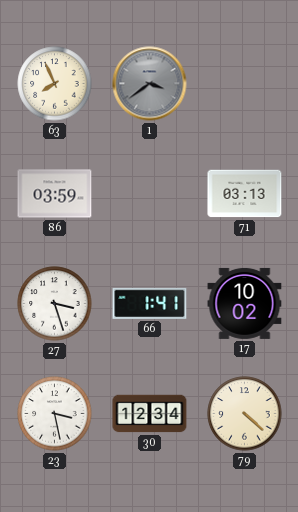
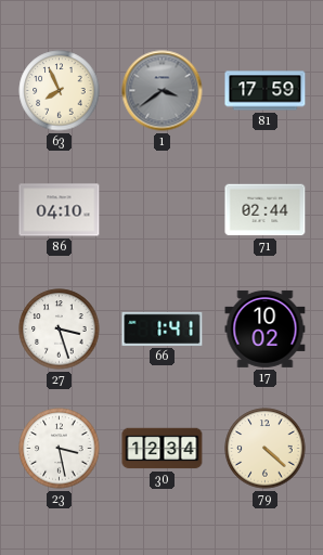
81: none -> 17:59
86: 03:59 -> 04:10
71: 03:13 -> 02:44
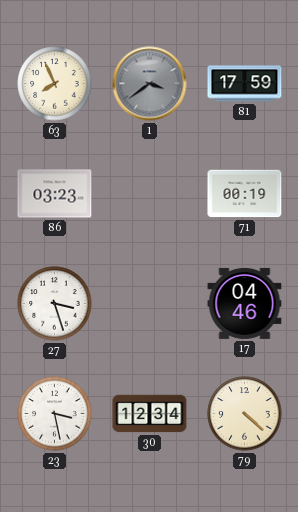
86: 04:10 -> 03:23
71: 02:44 -> 00:19
66: 1:41 -> none
17: 10:02 -> 04:46
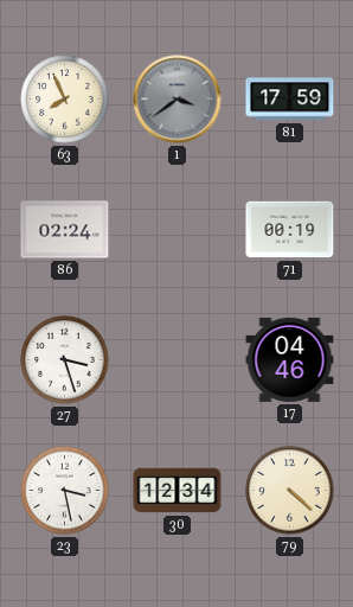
86: 03:23 -> 02:24
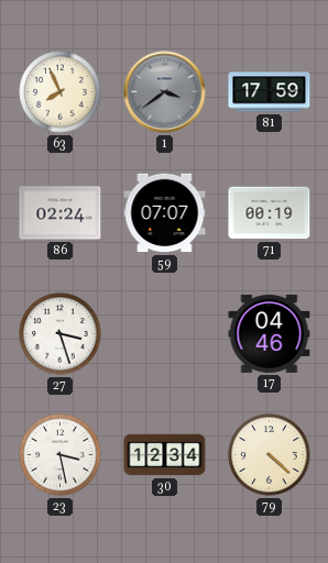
59: none -> 07:07
